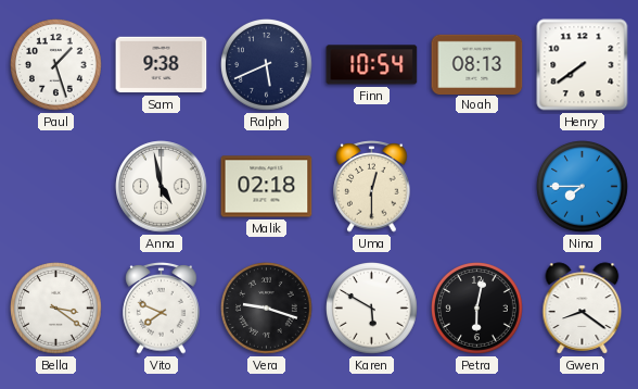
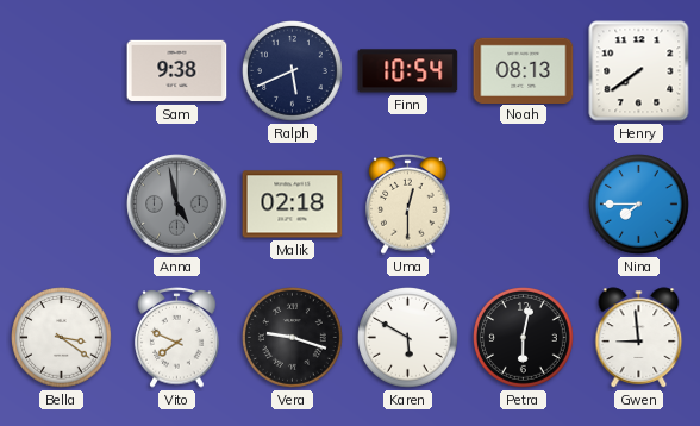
Paul: 1:27 -> none
Anna dial: white -> grey
Gwen: 8:21 -> 8:59
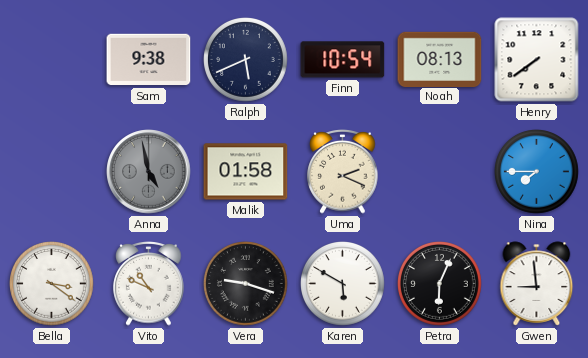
Malik: 02:18 -> 01:58
Uma: 12:30 -> 2:19
Vito: 7:49 -> 10:49
Petra: 6:02 -> 6:04
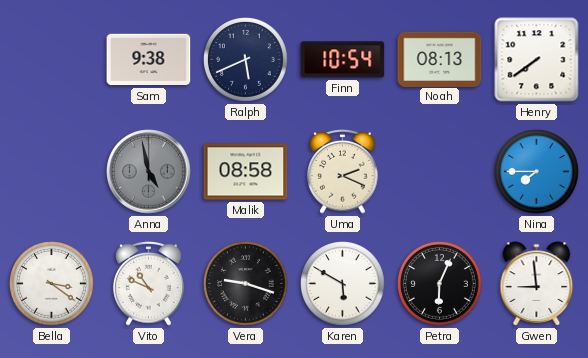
Malik: 01:58 -> 08:58
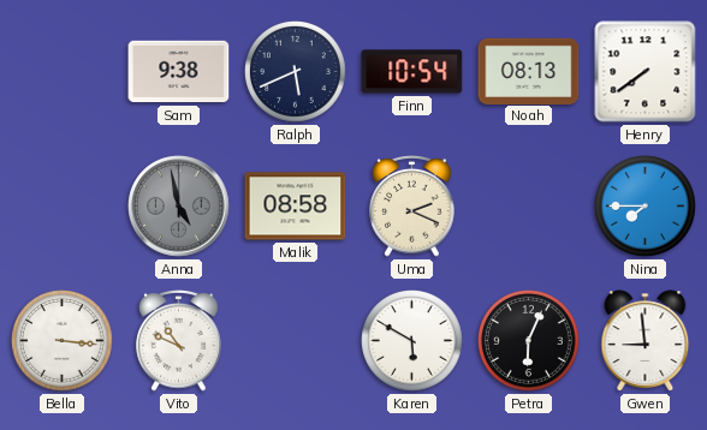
Bella: 3:21 -> 3:16
Vera: 9:18 -> none
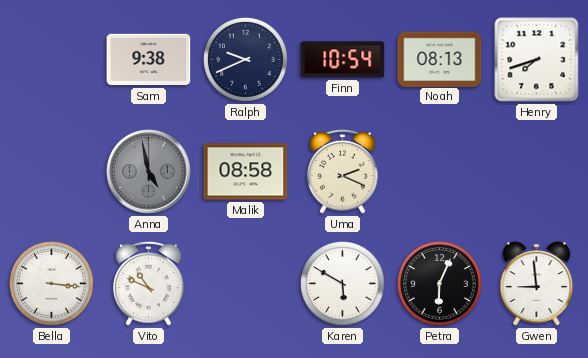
Ralph: 5:41 -> 9:41
Henry: 7:39 -> 7:42
Nina: 7:45 -> none
